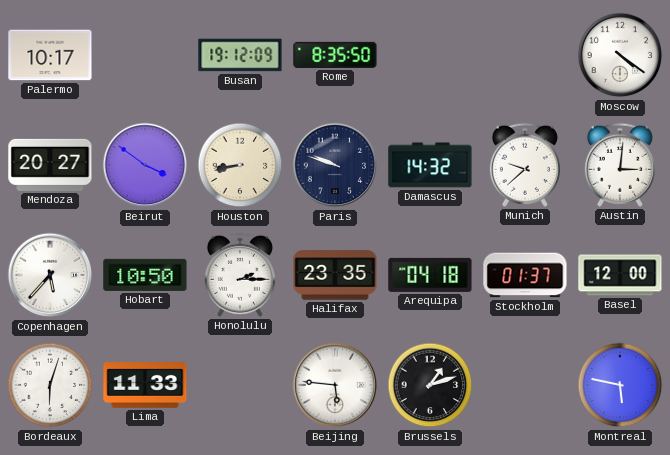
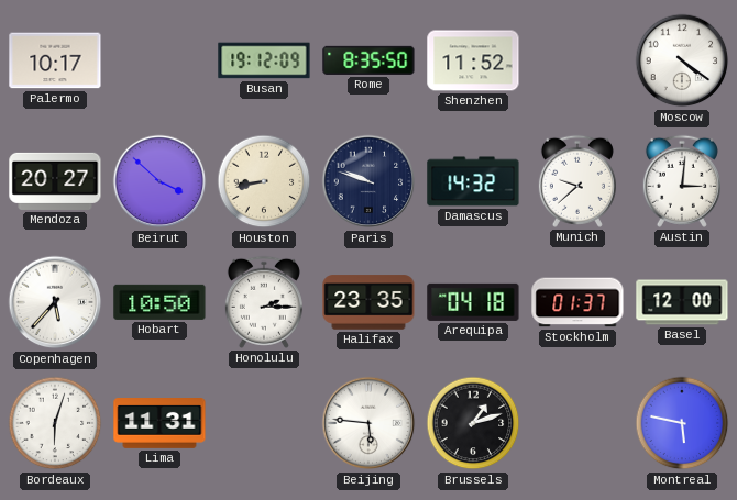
Shenzhen: none -> 11:52
Beirut: 3:51 -> 3:52
Lima: 11:33 -> 11:31
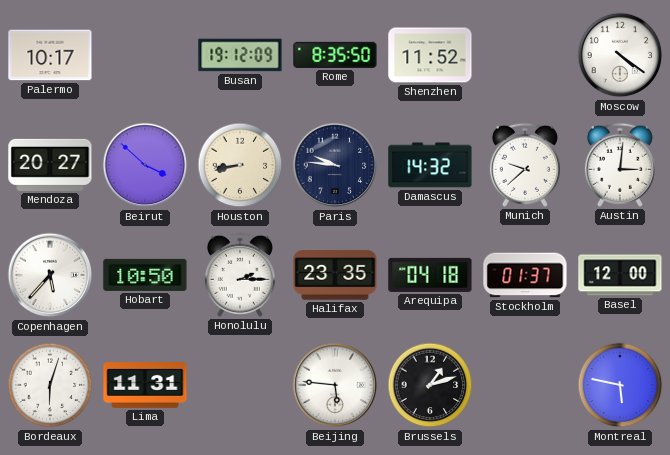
Paris: 9:48 -> 9:46
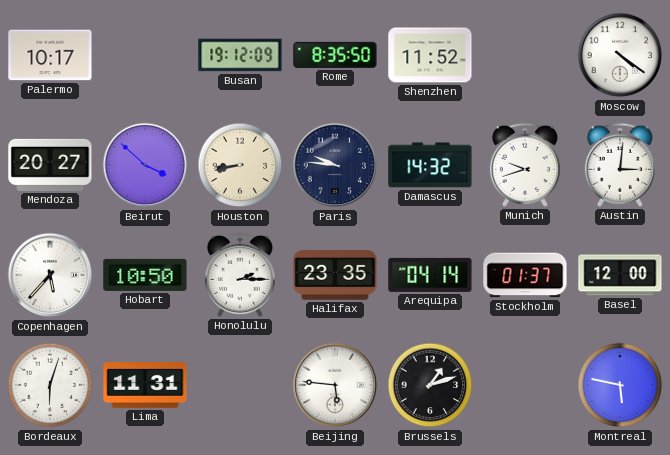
Munich: 9:38 -> 9:42
Arequipa: 04:18 -> 04:14
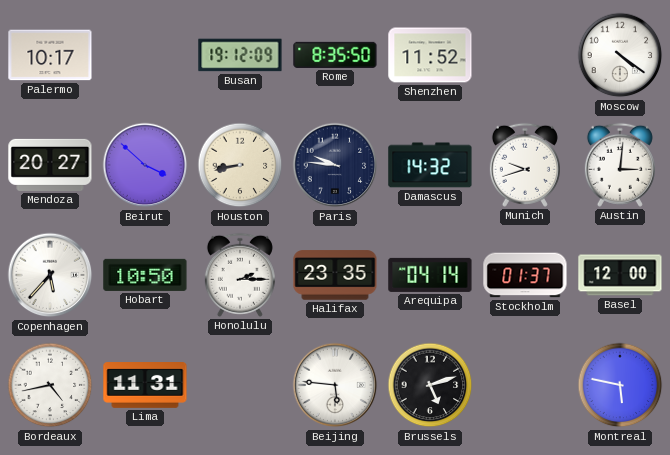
Bordeaux: 6:03 -> 4:43
Brussels: 1:12 -> 5:12
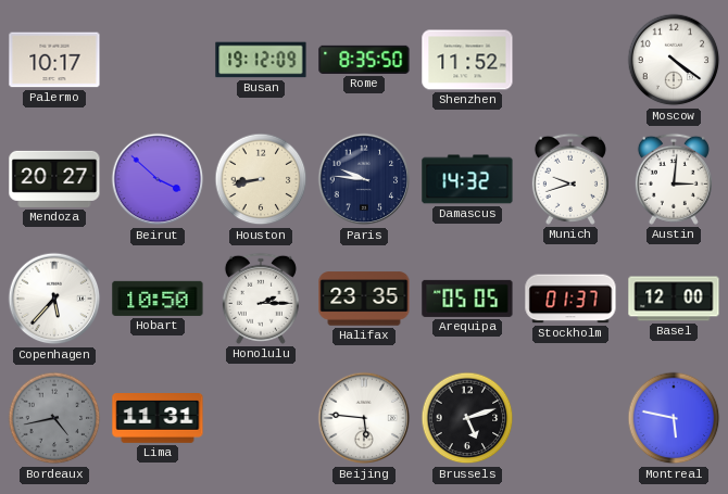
Arequipa: 04:14 -> 05:05
Bordeaux dial: white -> grey
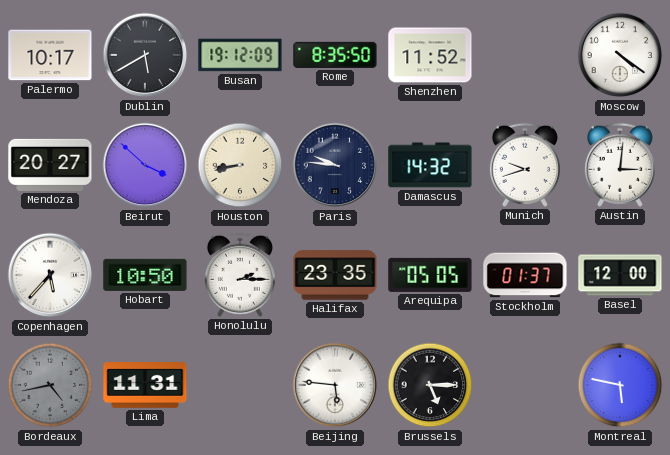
Dublin: none -> 5:40
Brussels: 5:12 -> 5:15
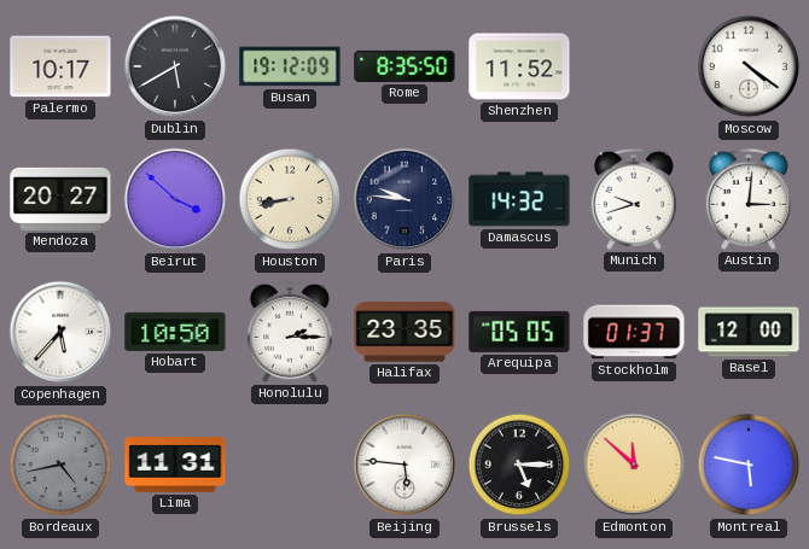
Edmonton: none -> 11:52
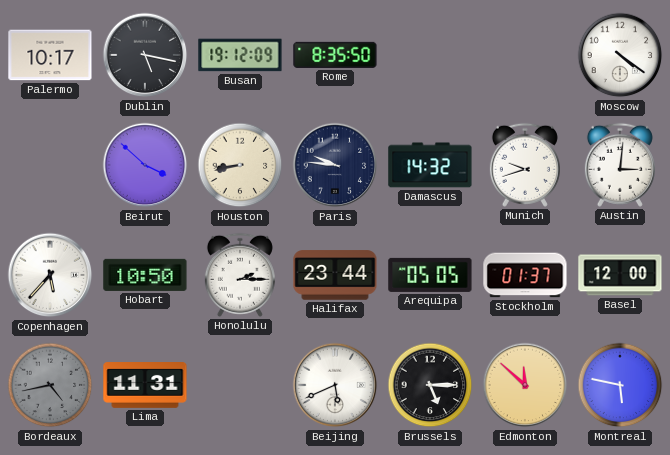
Dublin: 5:40 -> 5:17
Shenzhen: 11:52 -> none
Mendoza: 20:27 -> none
Halifax: 23:35 -> 23:44
Beijing: 5:46 -> 5:41
